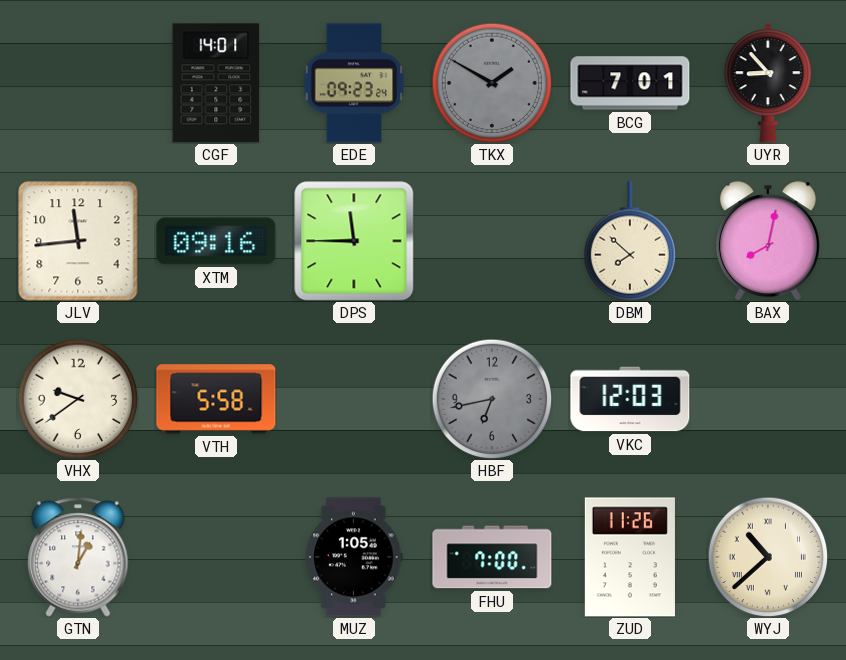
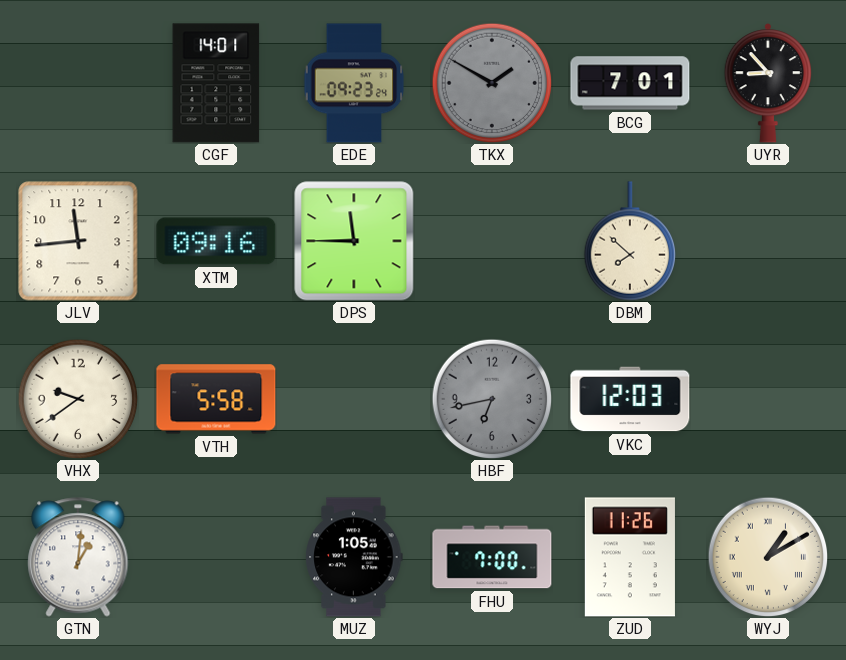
BAX: 8:02 -> none
WYJ: 10:38 -> 1:10
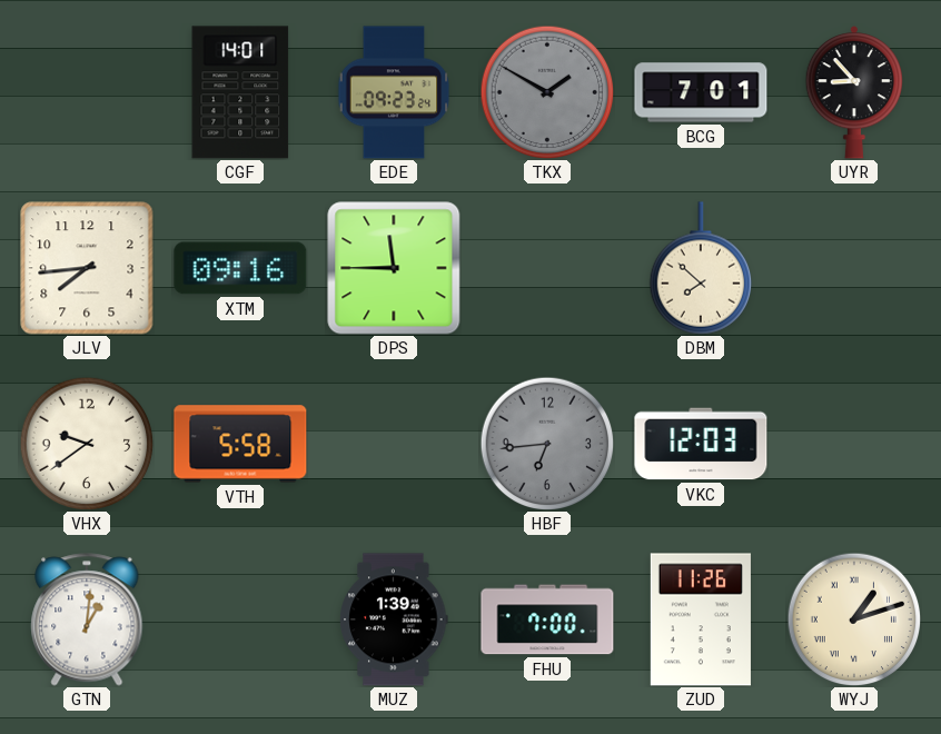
JLV: 11:44 -> 7:44
HBF: 6:43 -> 6:44
MUZ: 1:05 -> 1:39
WYJ: 1:10 -> 1:12
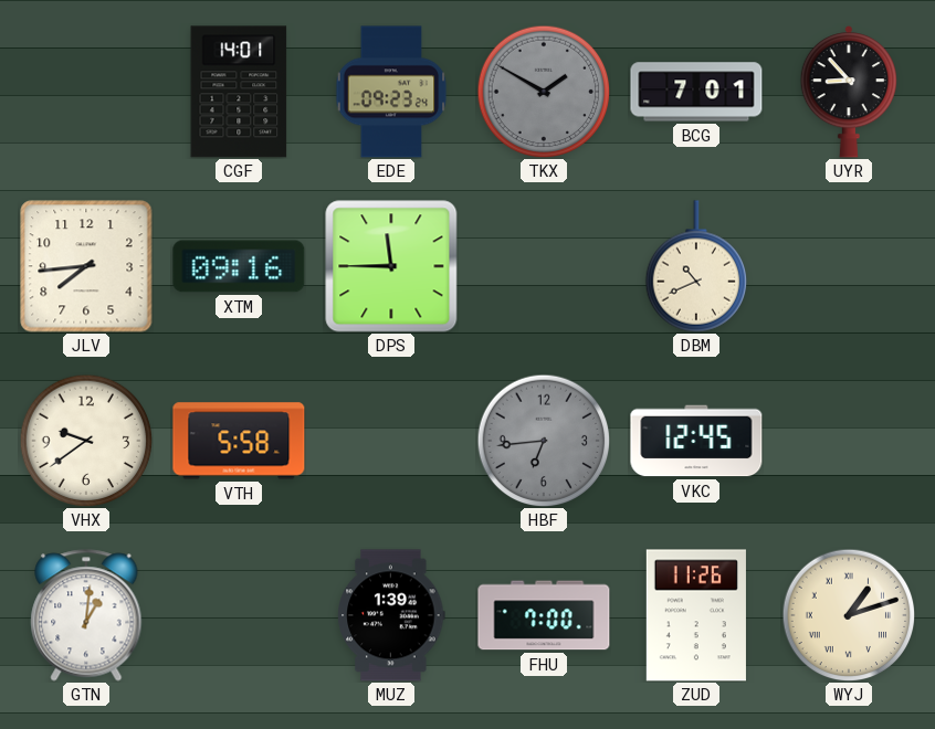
DBM: 7:52 -> 10:41
VKC: 12:03 -> 12:45
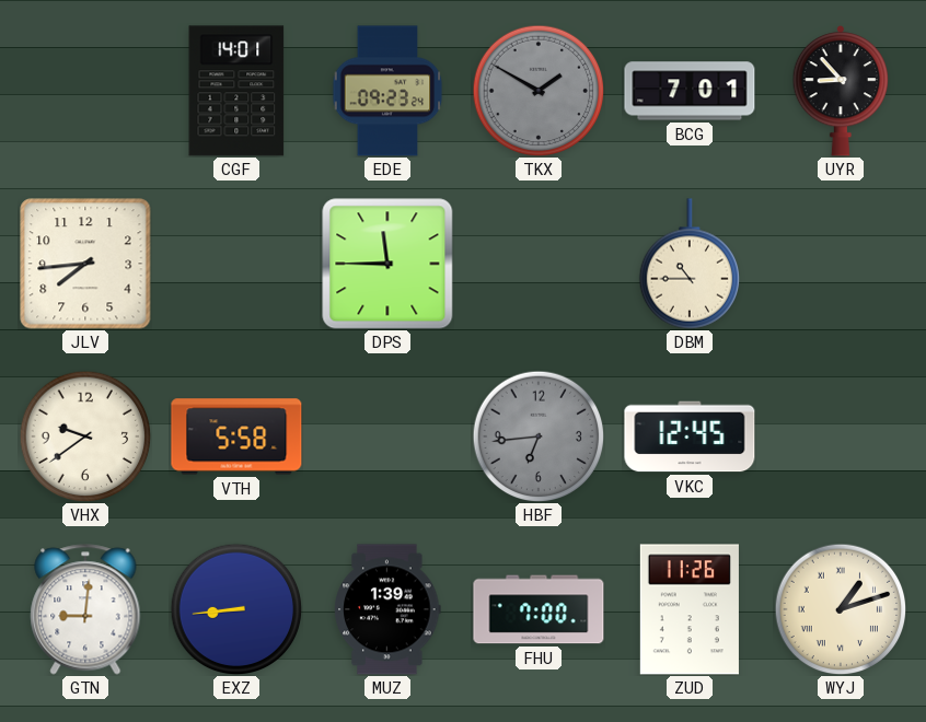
XTM: 09:16 -> none
DBM: 10:41 -> 10:45
GTN: 1:01 -> 9:01
EXZ: none -> 8:44
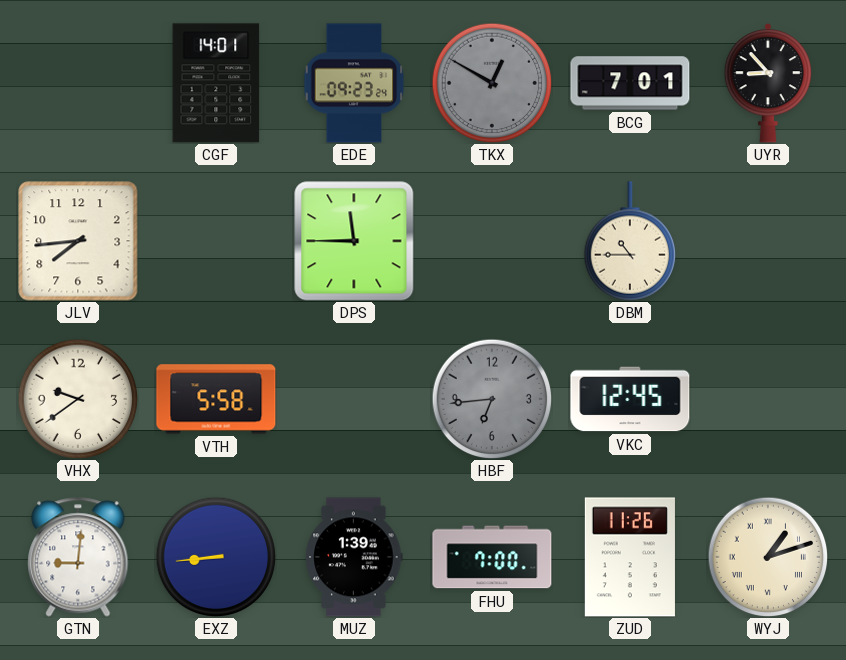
TKX: 1:50 -> 12:50
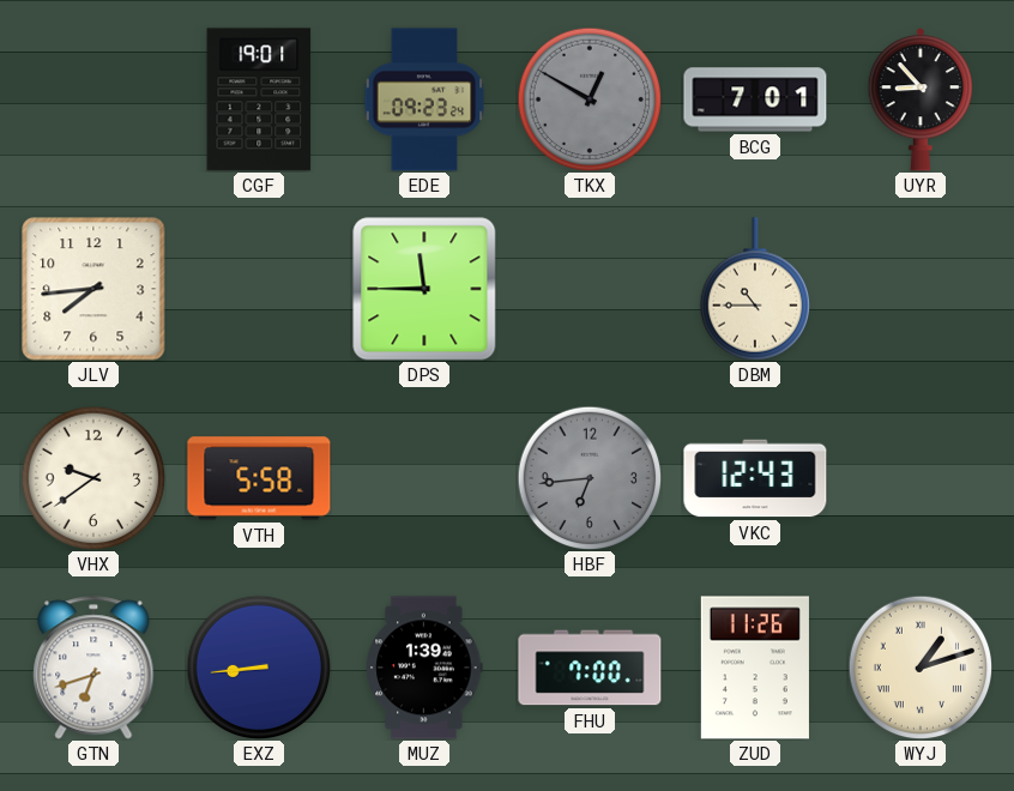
CGF: 14:01 -> 19:01
VKC: 12:45 -> 12:43
GTN: 9:01 -> 6:42
